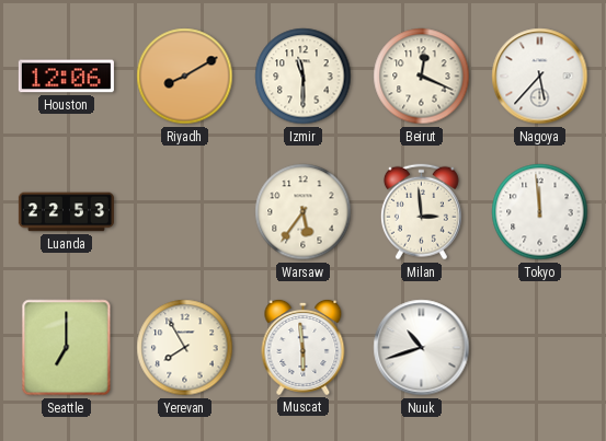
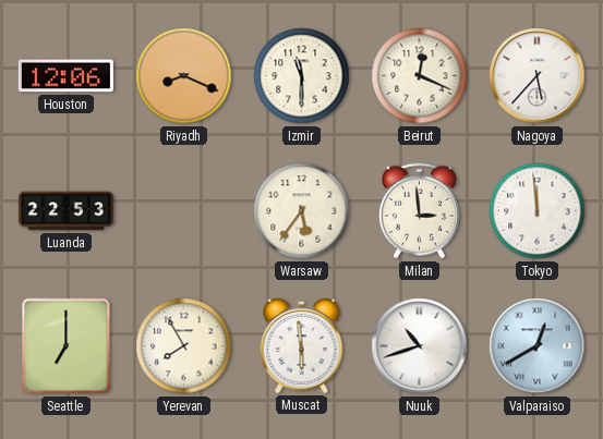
Riyadh: 8:10 -> 8:19
Valparaiso: none -> 12:40
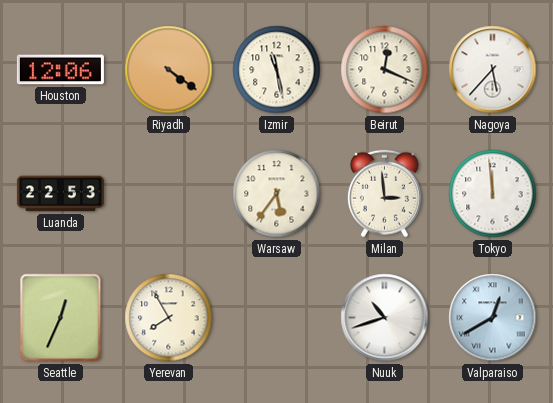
Riyadh: 8:19 -> 4:21
Izmir: 11:30 -> 11:28
Seattle: 7:00 -> 12:34
Muscat: 5:59 -> none
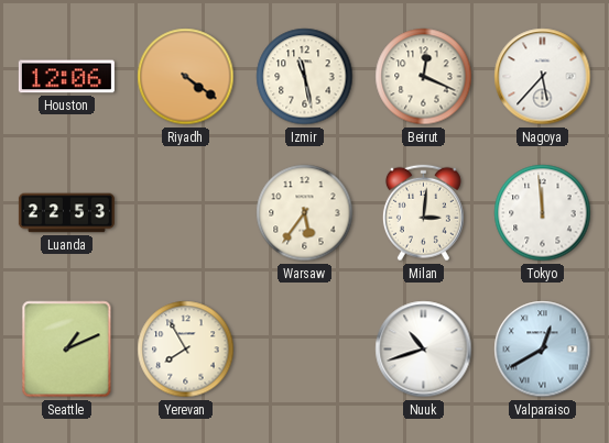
Milan: 2:59 -> 3:01
Seattle: 12:34 -> 1:11
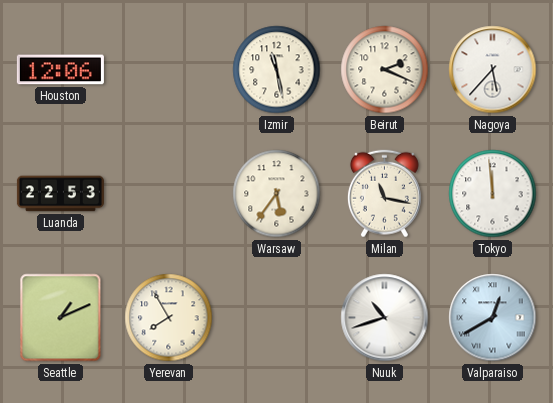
Riyadh: 4:21 -> none
Beirut: 12:19 -> 2:19
Milan: 3:01 -> 11:17
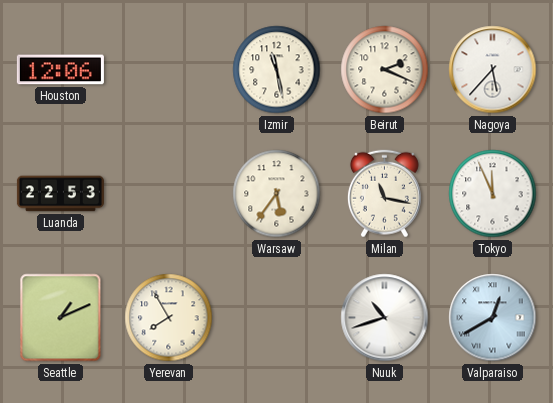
Tokyo: 11:59 -> 11:56
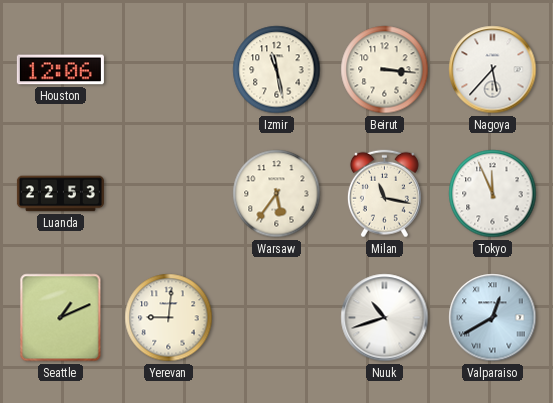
Beirut: 2:19 -> 3:16
Yerevan: 7:55 -> 9:01
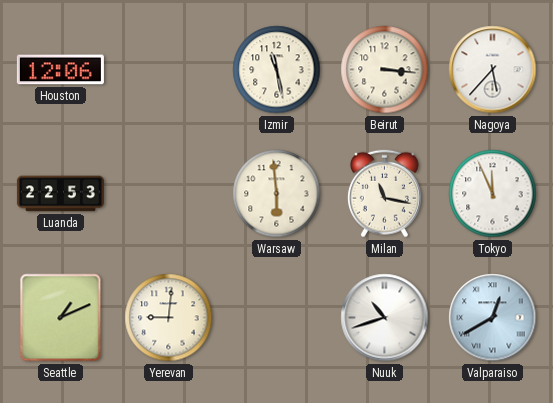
Warsaw: 5:36 -> 5:59
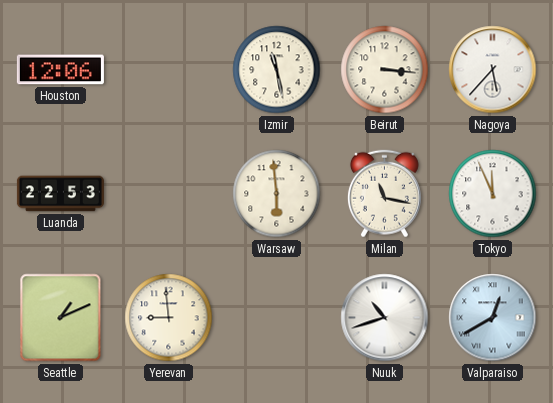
Yerevan: 9:01 -> 8:59
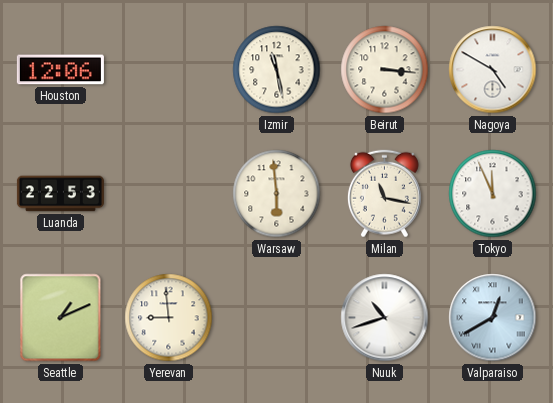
Nagoya: 5:37 -> 4:50
